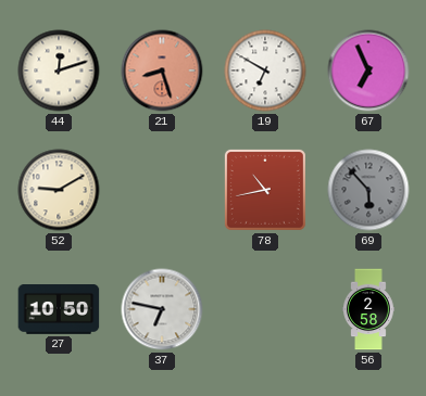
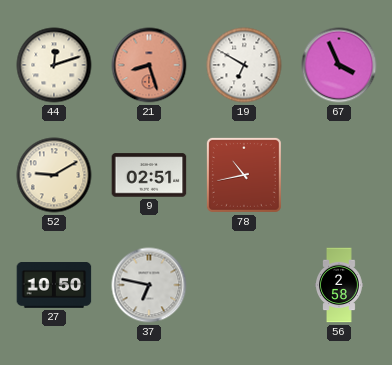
67: 6:56 -> 3:56
9: none -> 02:51
69: 5:53 -> none
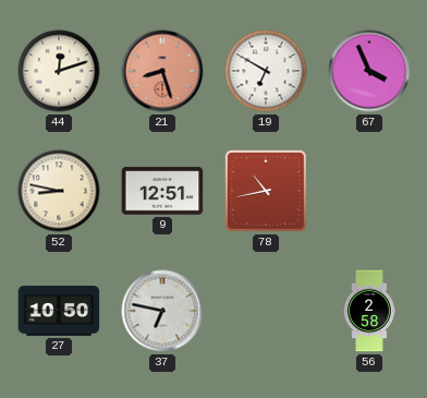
52: 9:10 -> 8:47
9: 02:51 -> 12:51
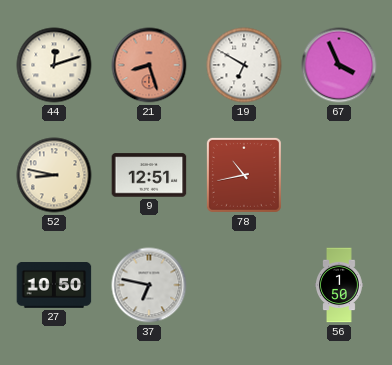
56: 2:58 -> 1:50
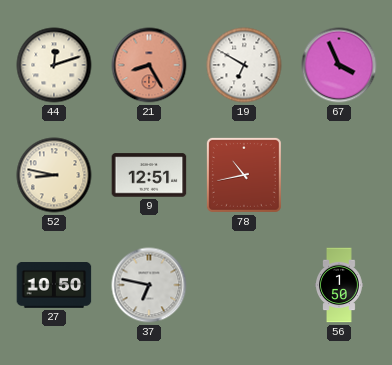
21: 8:27 -> 8:25
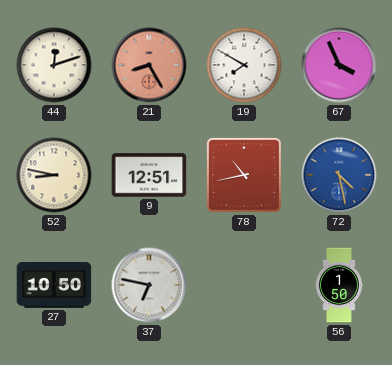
19: 6:50 -> 7:50
72: none -> 4:28
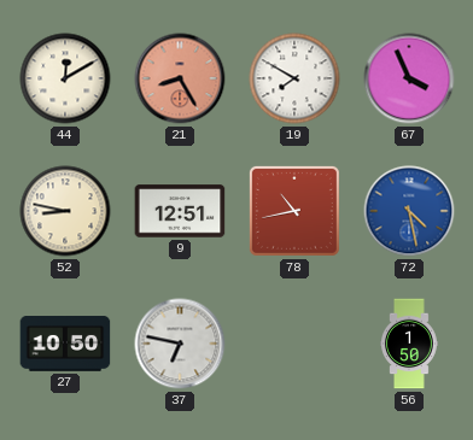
44: 12:12 -> 12:10
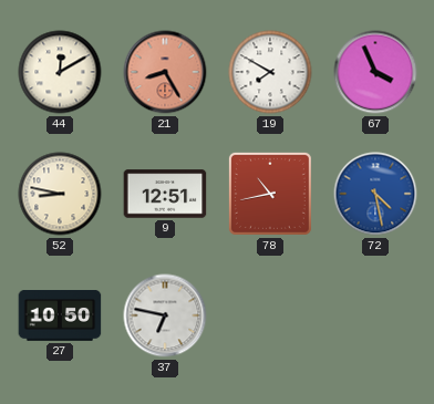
56: 1:50 -> none
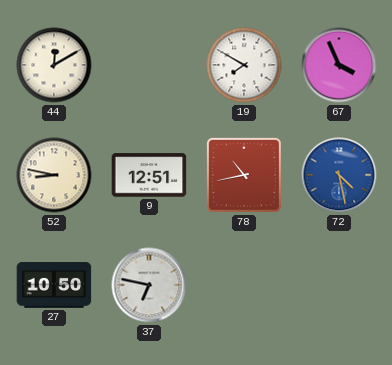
21: 8:25 -> none
